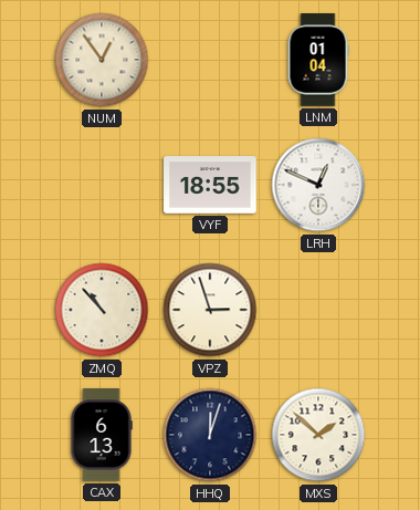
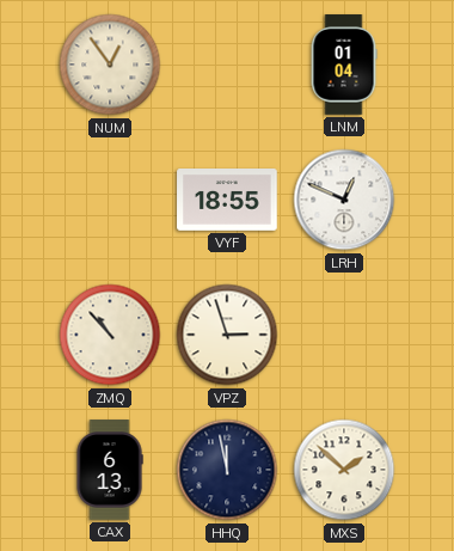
HHQ: 12:03 -> 11:58
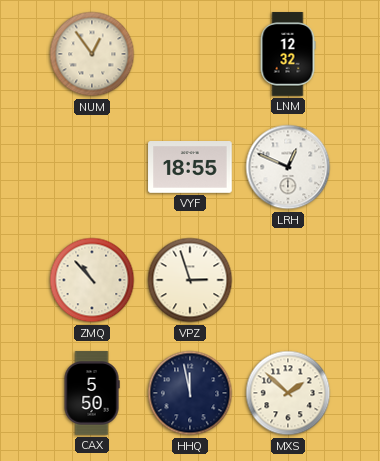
LNM: 01:04 -> 12:32
CAX: 6:13 -> 5:50
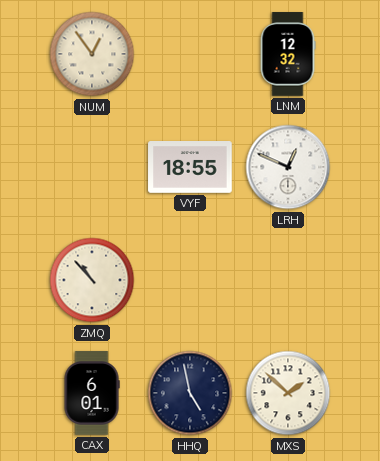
VPZ: 2:57 -> none
CAX: 5:50 -> 6:01
HHQ: 11:58 -> 4:58
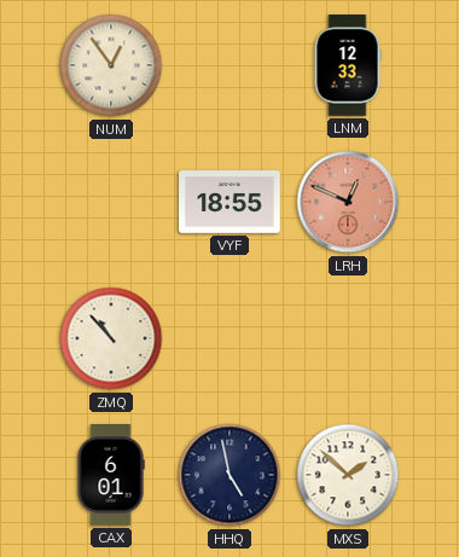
LNM: 12:32 -> 12:33
LRH dial: white -> salmon
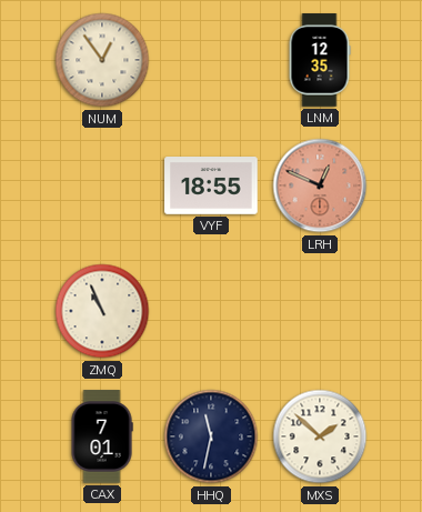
LNM: 12:33 -> 12:35
ZMQ: 10:53 -> 10:56
CAX: 6:01 -> 7:01
HHQ: 4:58 -> 11:32
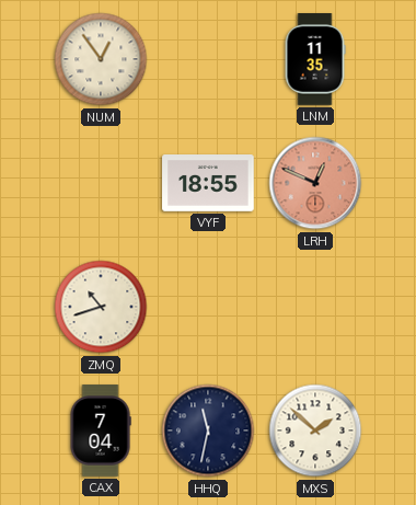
LNM: 12:35 -> 11:35
ZMQ: 10:56 -> 10:42
CAX: 7:01 -> 7:04
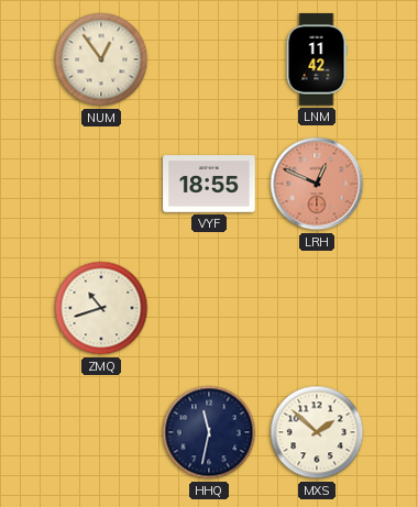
LNM: 11:35 -> 11:42
CAX: 7:04 -> none
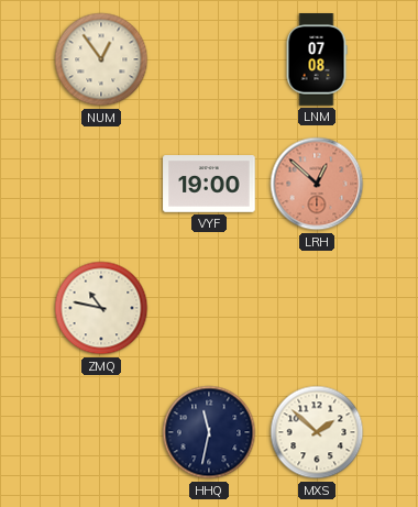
LNM: 11:42 -> 07:08
VYF: 18:55 -> 19:00
LRH: 12:49 -> 12:52
ZMQ: 10:42 -> 10:47
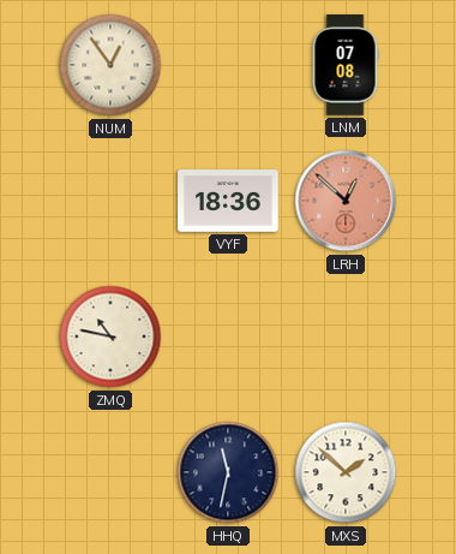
VYF: 19:00 -> 18:36
